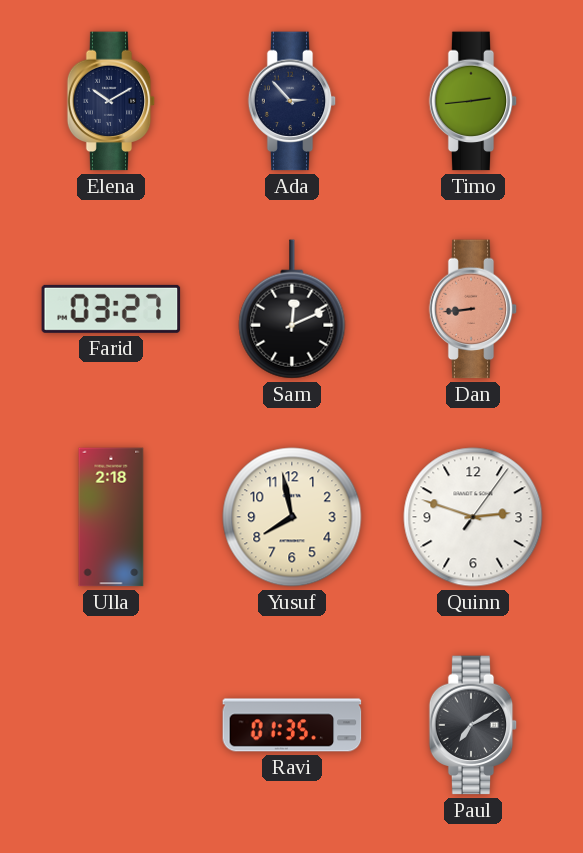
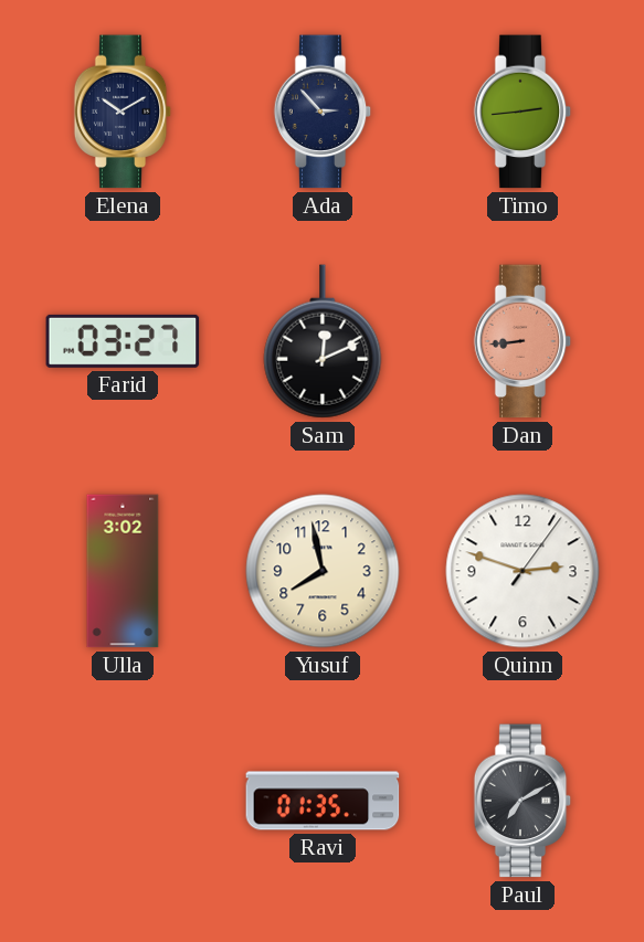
Ulla: 2:18 -> 3:02
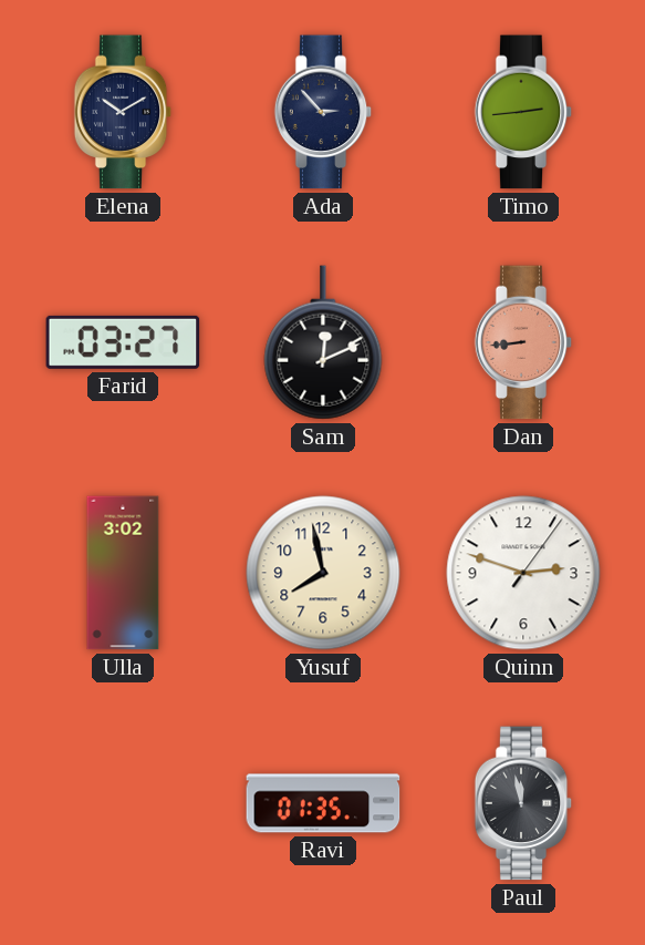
Paul: 7:10 -> 11:58
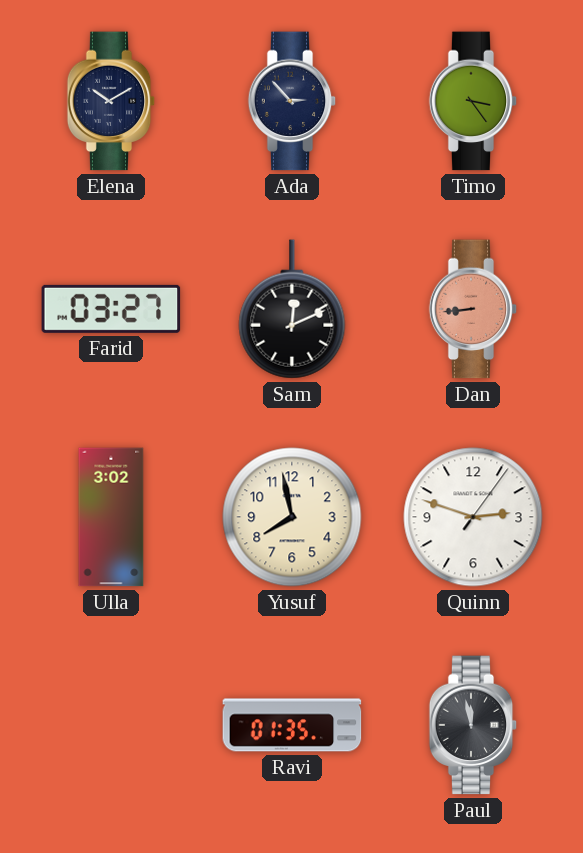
Timo: 2:44 -> 3:24
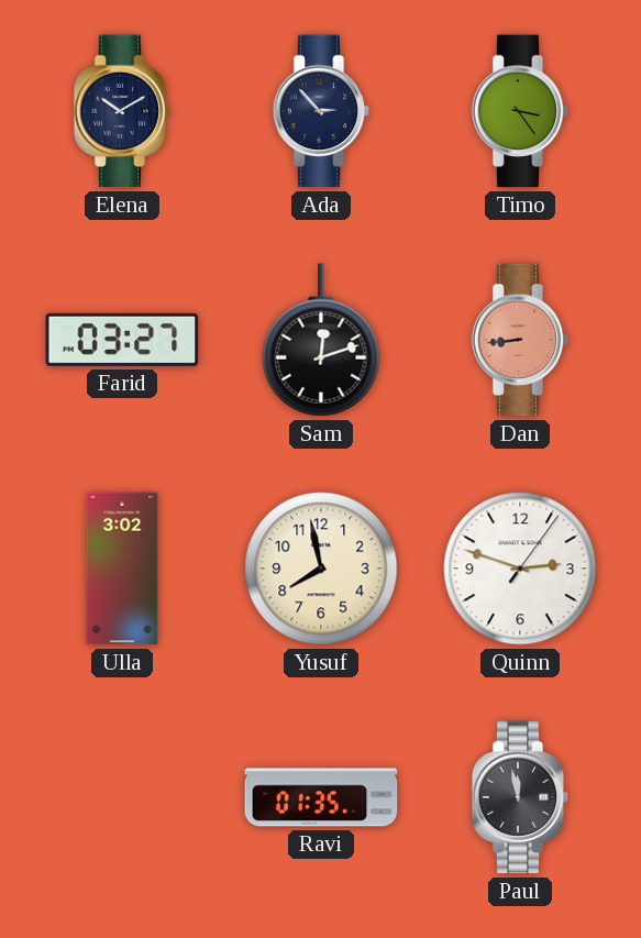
Sam: 12:11 -> 12:12
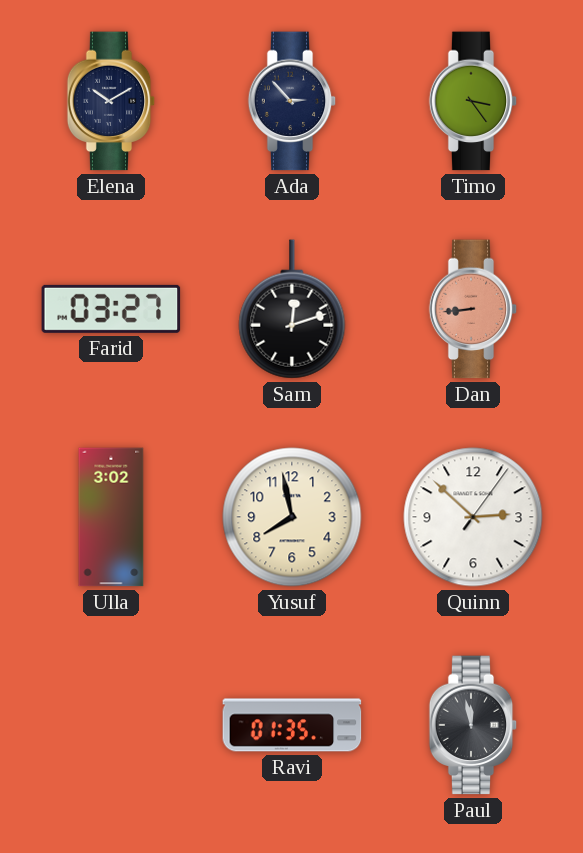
Quinn: 2:48 -> 2:52
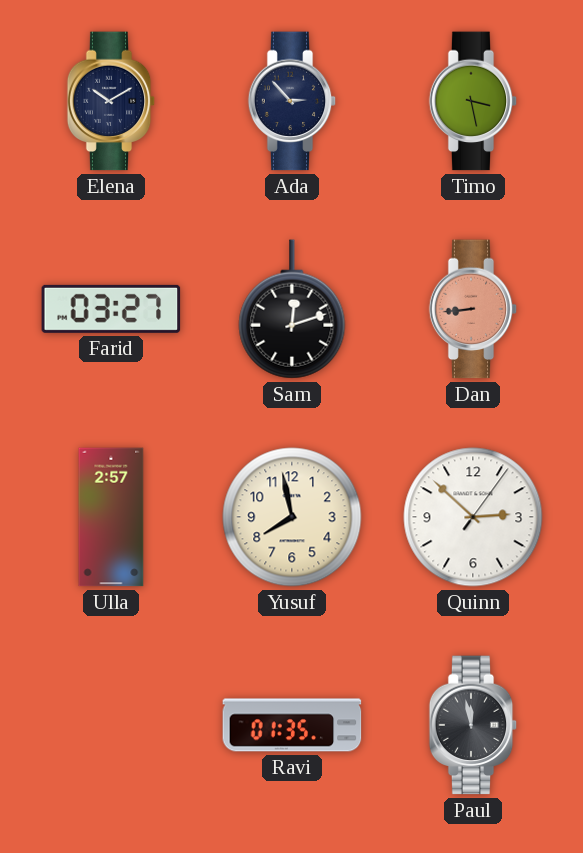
Timo: 3:24 -> 3:28
Ulla: 3:02 -> 2:57
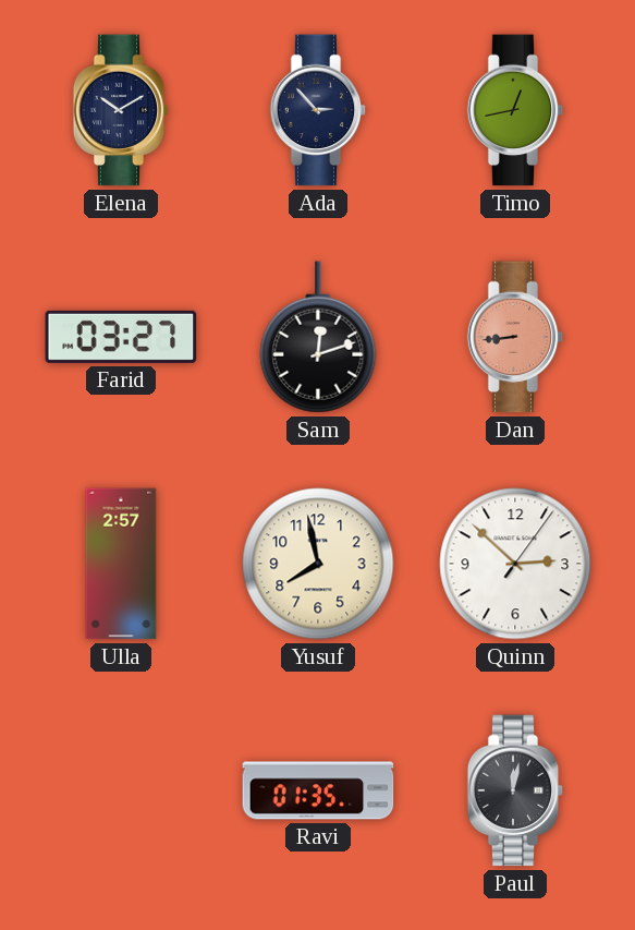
Timo: 3:28 -> 12:43
Paul: 11:58 -> 12:02
